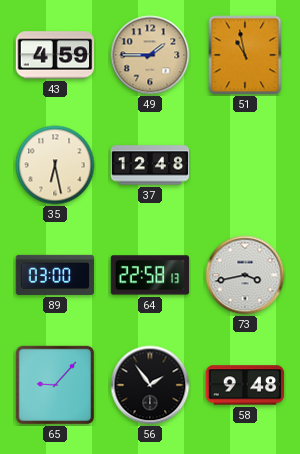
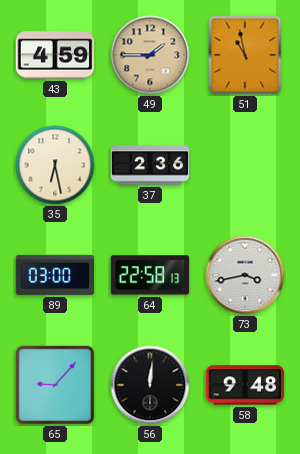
37: 12:48 -> 2:36
56: 1:54 -> 12:01
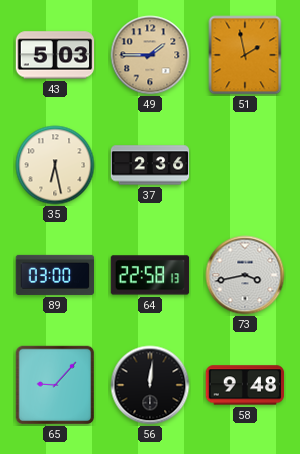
43: 4:59 -> 5:03
51: 10:58 -> 1:58
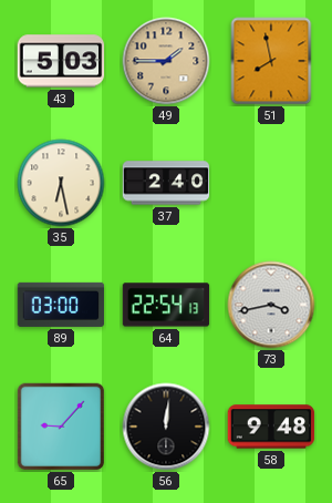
51: 1:58 -> 7:58
37: 2:36 -> 2:40
64: 22:58 -> 22:54
